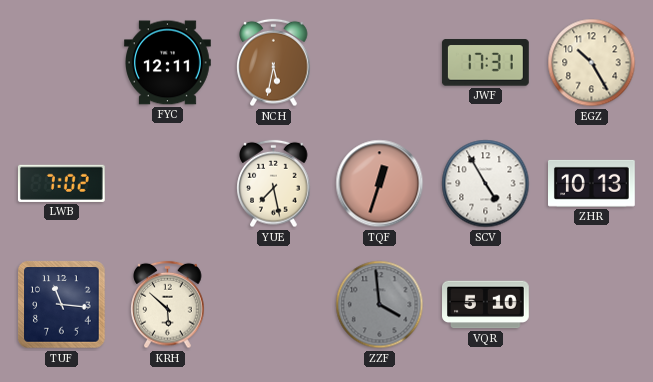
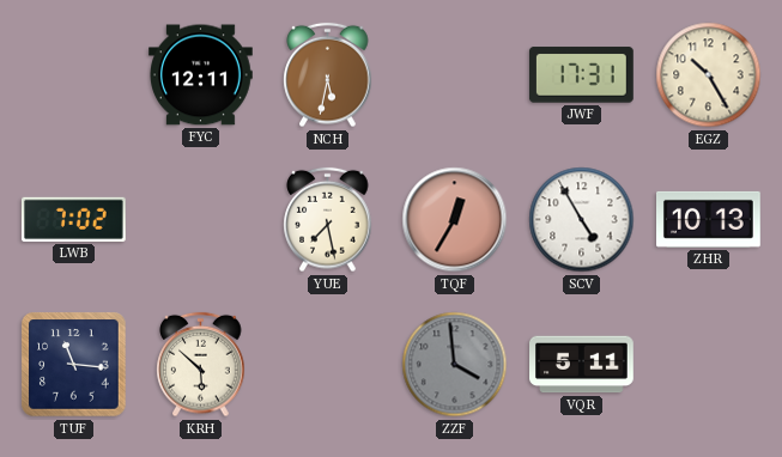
TQF: 12:33 -> 12:35
VQR: 5:10 -> 5:11
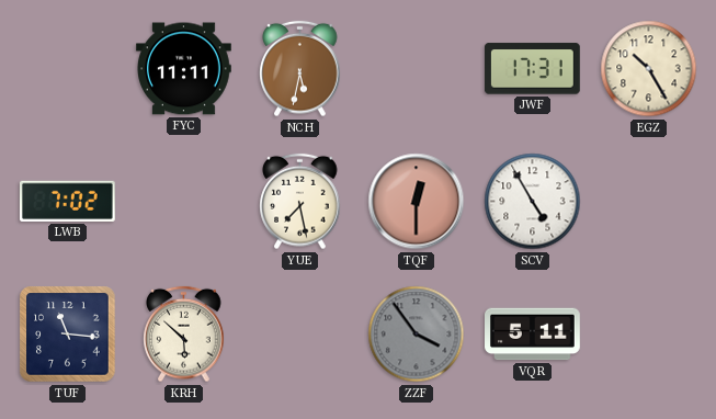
FYC: 12:11 -> 11:11
TQF: 12:35 -> 12:30
ZHR: 10:13 -> none
ZZF: 3:59 -> 3:54
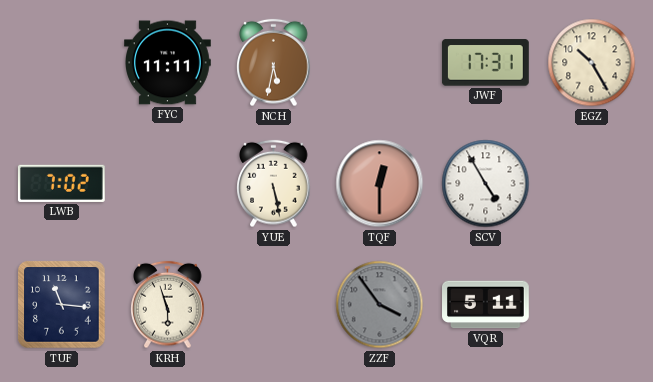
YUE: 7:28 -> 5:28
KRH: 5:52 -> 5:57
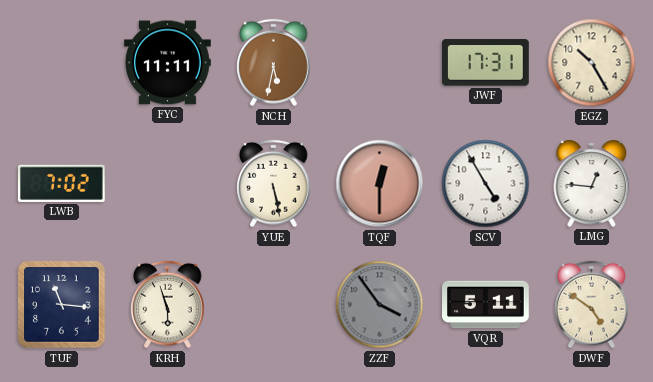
LMG: none -> 12:46
DWF: none -> 4:51
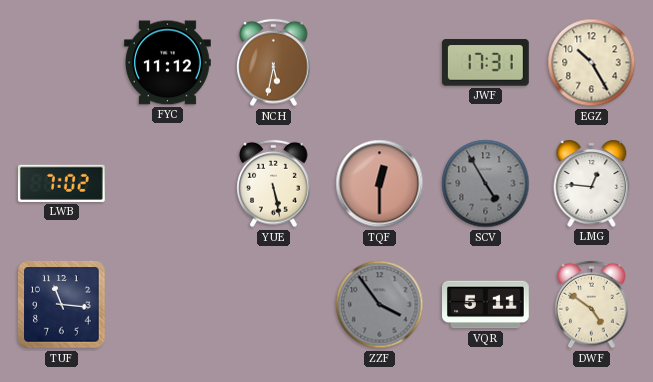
FYC: 11:11 -> 11:12
SCV dial: white -> grey
KRH: 5:57 -> none
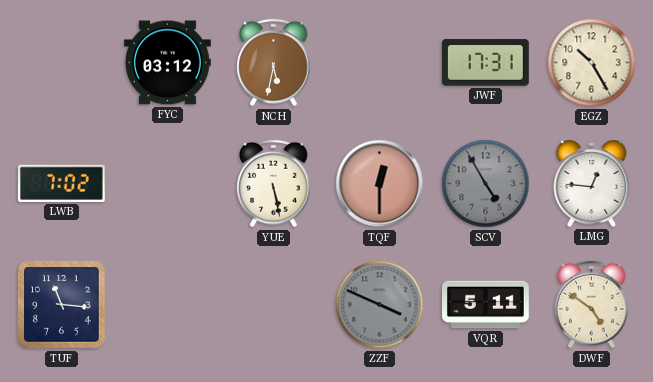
FYC: 11:12 -> 03:12
ZZF: 3:54 -> 3:49
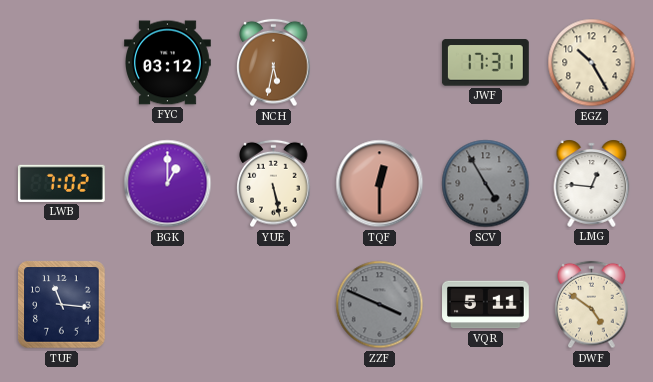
BGK: none -> 1:00
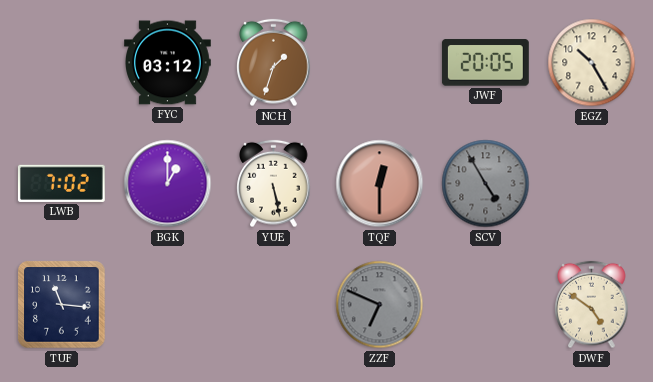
NCH: 5:32 -> 1:33
JWF: 17:31 -> 20:05
LMG: 12:46 -> none
ZZF: 3:49 -> 6:49
VQR: 5:11 -> none
